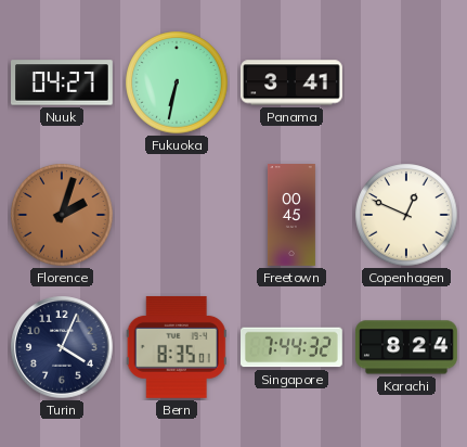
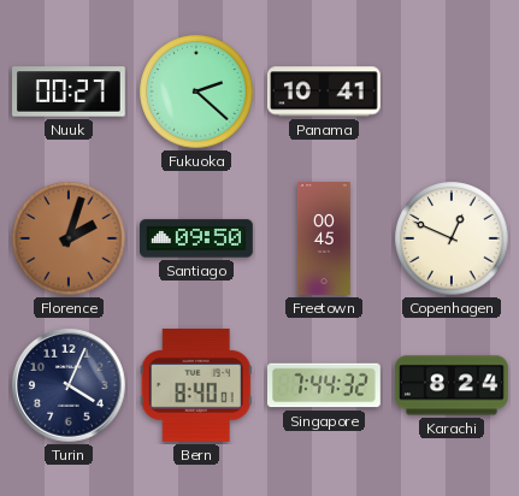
Nuuk: 04:27 -> 00:27
Fukuoka: 6:32 -> 2:22
Panama: 3:41 -> 10:41
Santiago: none -> 09:50
Bern: 8:35 -> 8:40
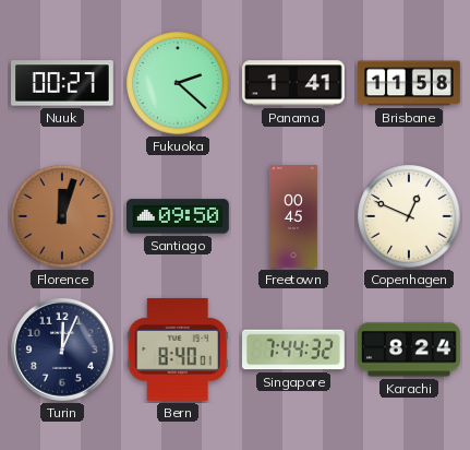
Panama: 10:41 -> 1:41
Brisbane: none -> 11:58
Florence: 2:03 -> 12:03
Turin: 4:04 -> 12:04
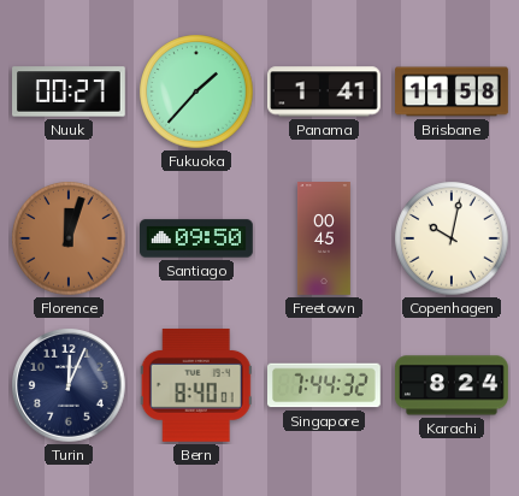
Fukuoka: 2:22 -> 1:37
Copenhagen: 12:49 -> 10:02
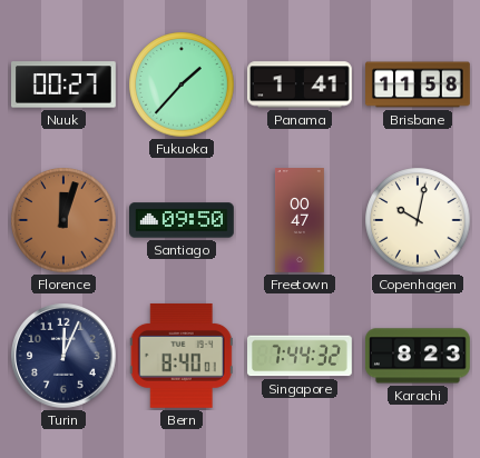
Freetown: 00:45 -> 00:47
Karachi: 8:24 -> 8:23
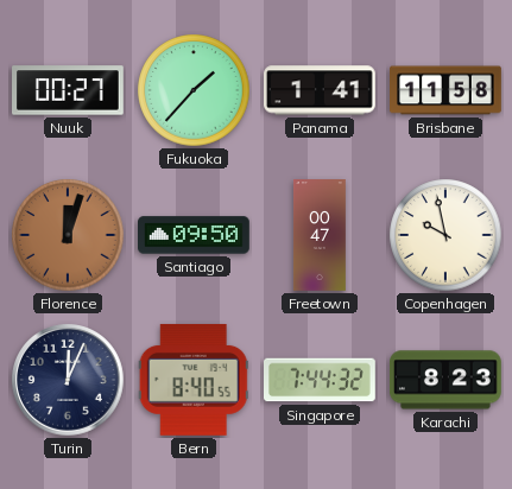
Copenhagen: 10:02 -> 9:58
Bern: 8:40:01 -> 8:40:55
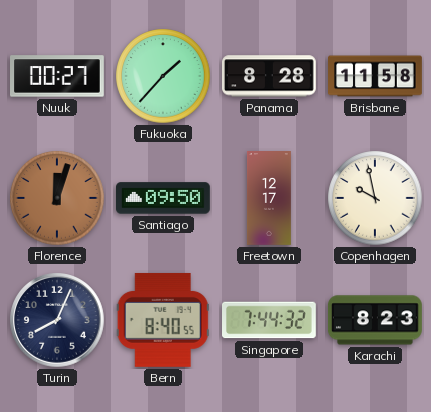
Panama: 1:41 -> 8:28
Freetown: 00:47 -> 12:17
Turin: 12:04 -> 8:04
